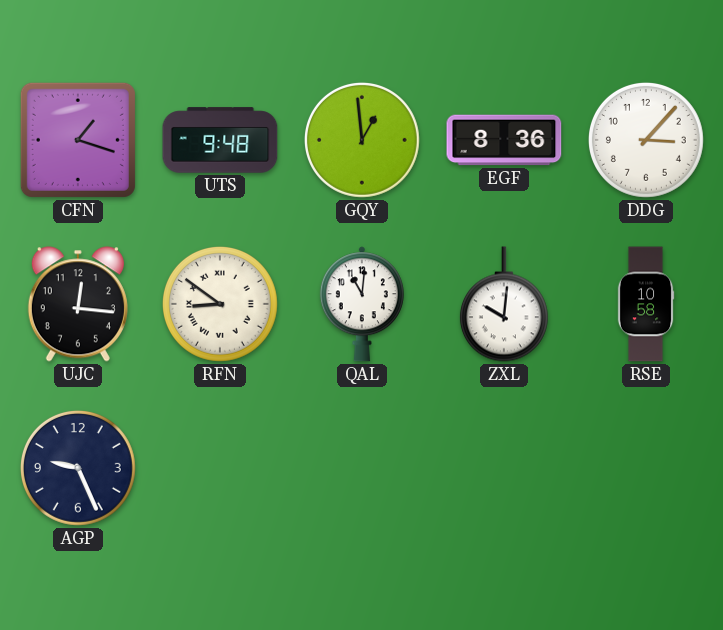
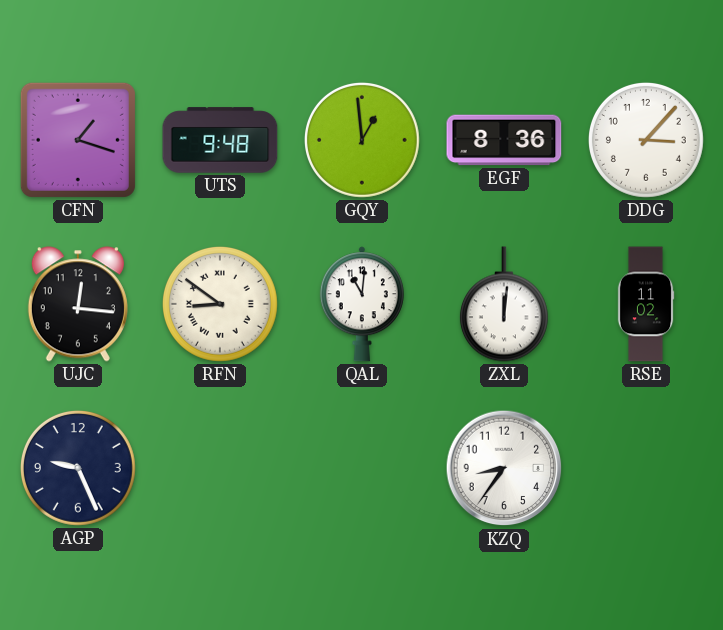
ZXL: 10:01 -> 12:01
RSE: 10:58 -> 11:02
KZQ: none -> 8:36
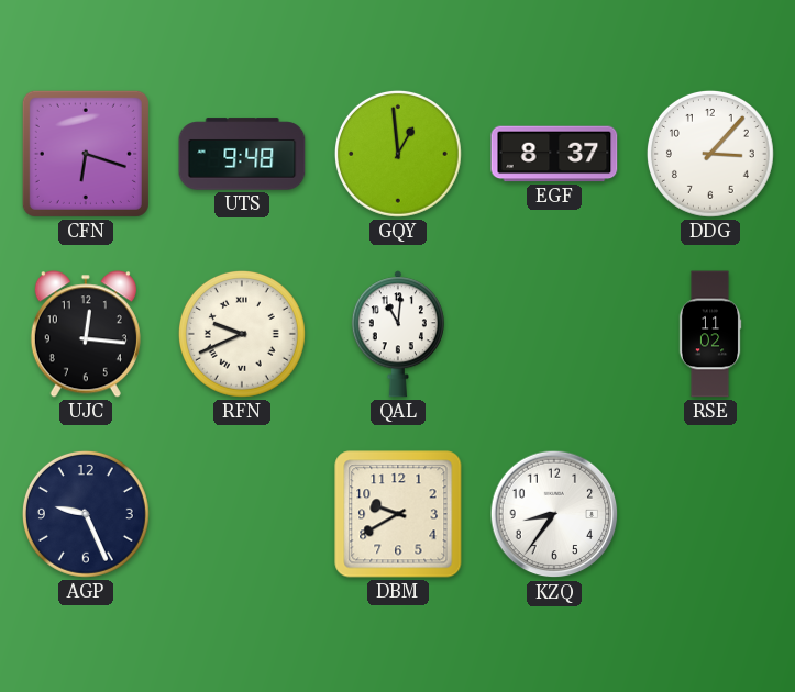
CFN: 1:18 -> 6:18
EGF: 8:36 -> 8:37
RFN: 8:51 -> 9:41
ZXL: 12:01 -> none
DBM: none -> 9:40
